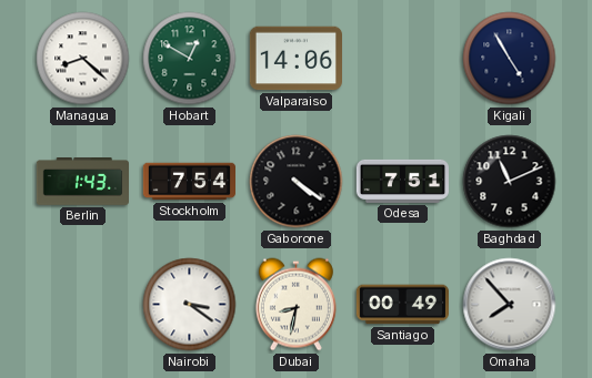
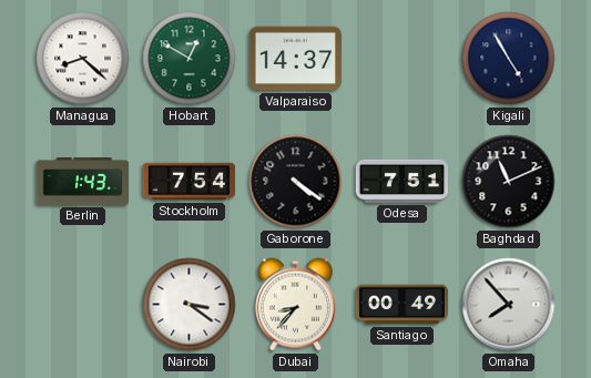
Valparaiso: 14:06 -> 14:37
Dubai: 8:32 -> 8:37
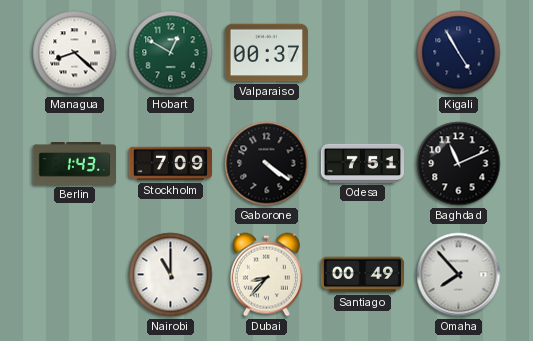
Valparaiso: 14:37 -> 00:37
Stockholm: 7:54 -> 7:09
Nairobi: 3:21 -> 11:00
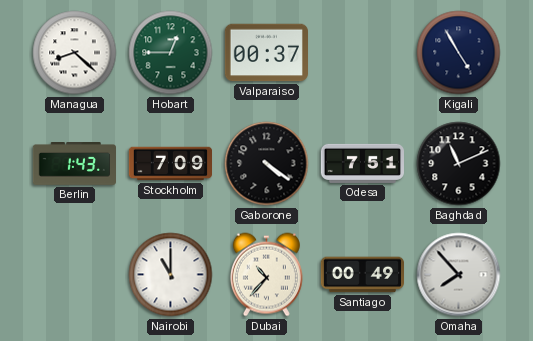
Hobart: 12:50 -> 12:45
Dubai: 8:37 -> 10:37
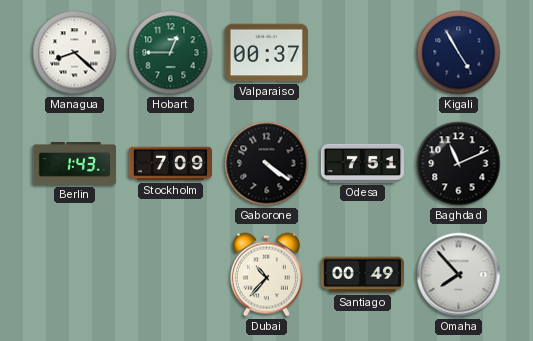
Nairobi: 11:00 -> none
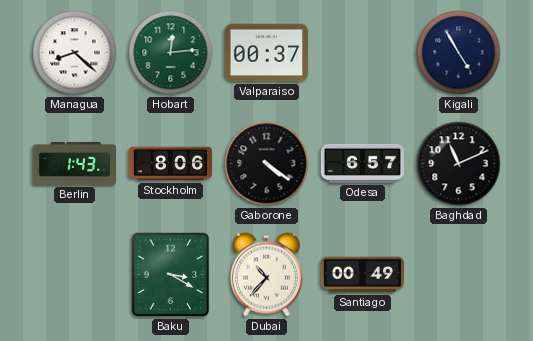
Hobart: 12:45 -> 12:14
Stockholm: 7:09 -> 8:06
Odesa: 7:51 -> 6:57
Baku: none -> 3:20
Omaha: 7:53 -> none
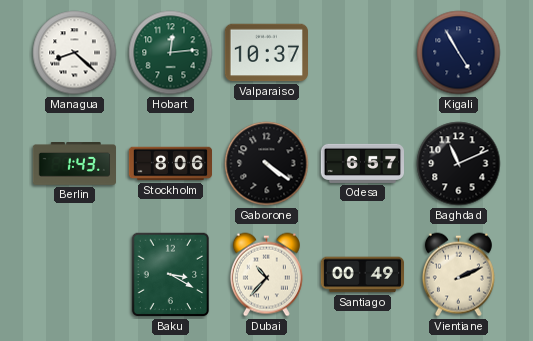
Valparaiso: 00:37 -> 10:37
Vientiane: none -> 2:11
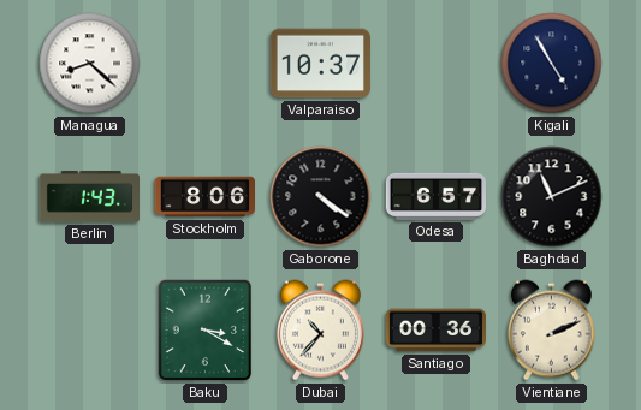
Hobart: 12:14 -> none
Santiago: 00:49 -> 00:36
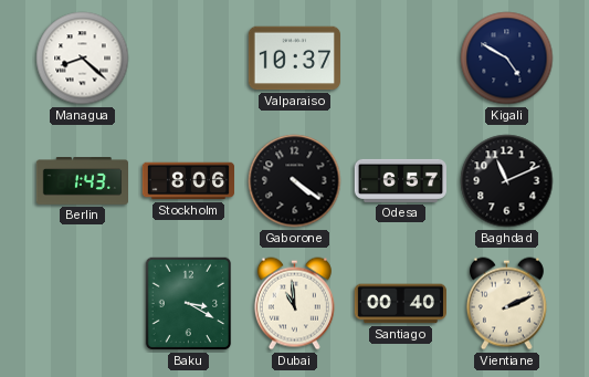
Kigali: 4:55 -> 4:50
Dubai: 10:37 -> 10:59
Santiago: 00:36 -> 00:40
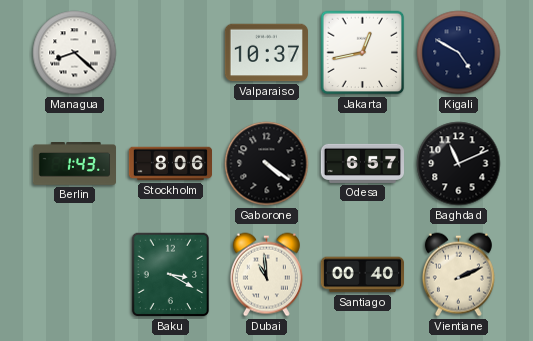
Jakarta: none -> 12:43
